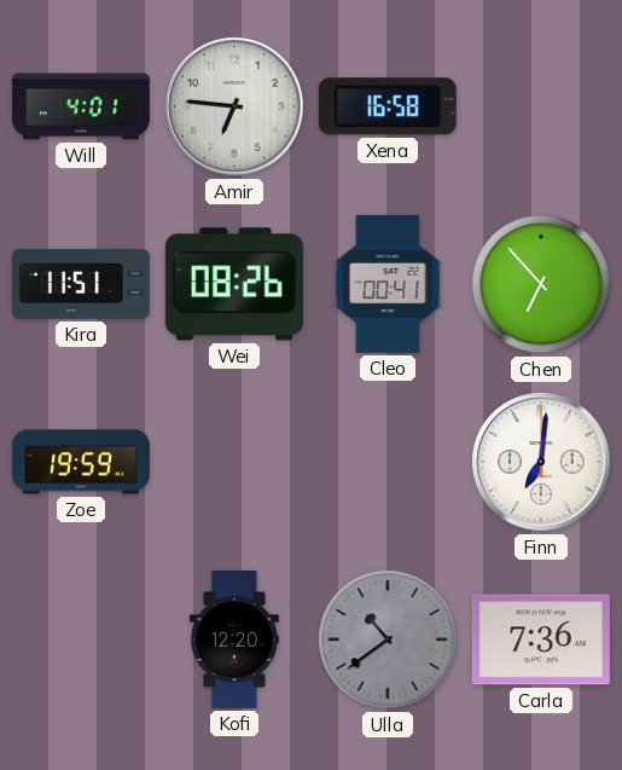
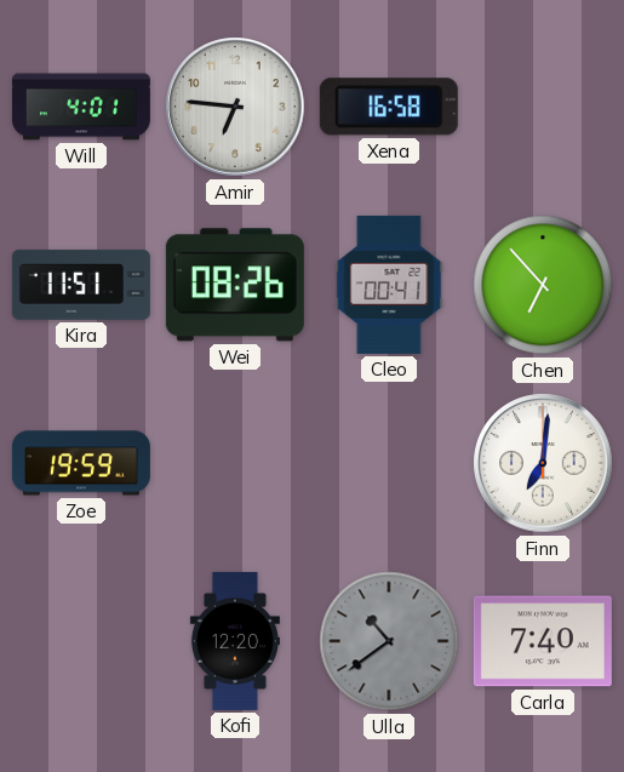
Carla: 7:36 -> 7:40
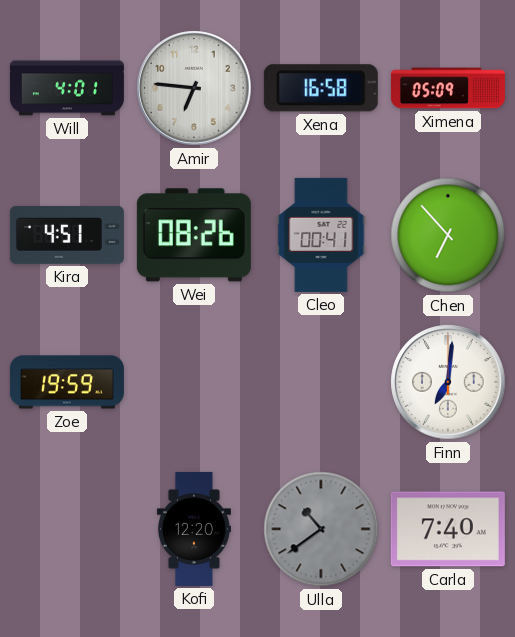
Ximena: none -> 05:09
Kira: 11:51 -> 4:51
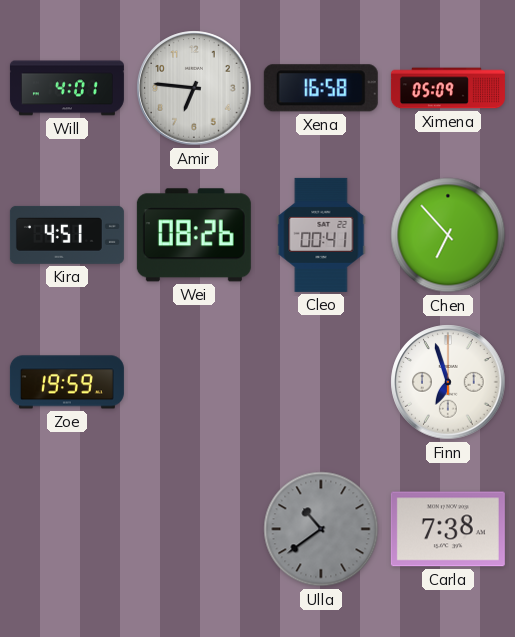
Finn: 7:01 -> 6:57
Kofi: 12:20 -> none
Carla: 7:40 -> 7:38
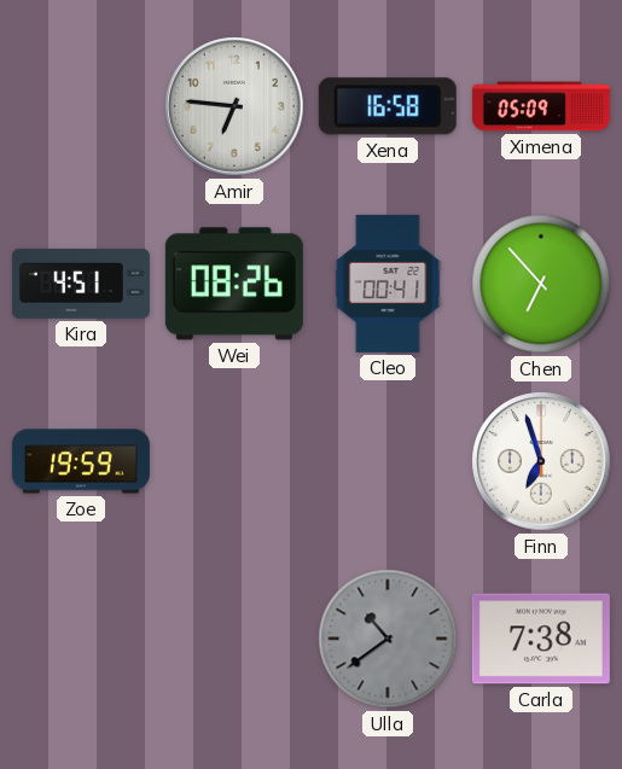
Will: 4:01 -> none
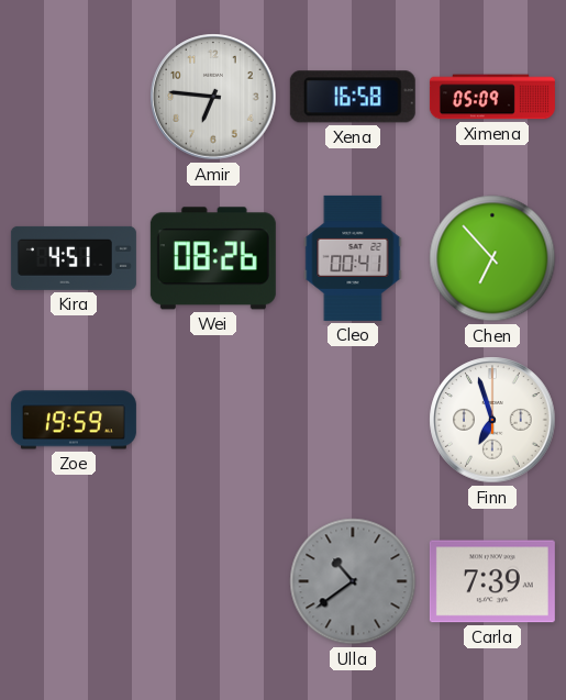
Carla: 7:38 -> 7:39
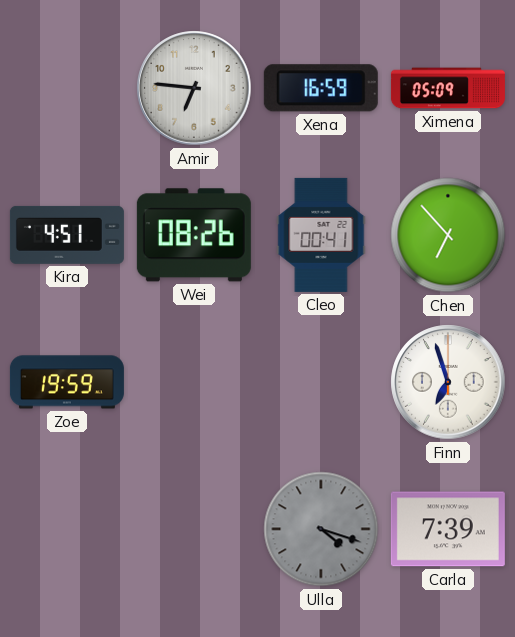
Xena: 16:58 -> 16:59
Ulla: 10:39 -> 4:18
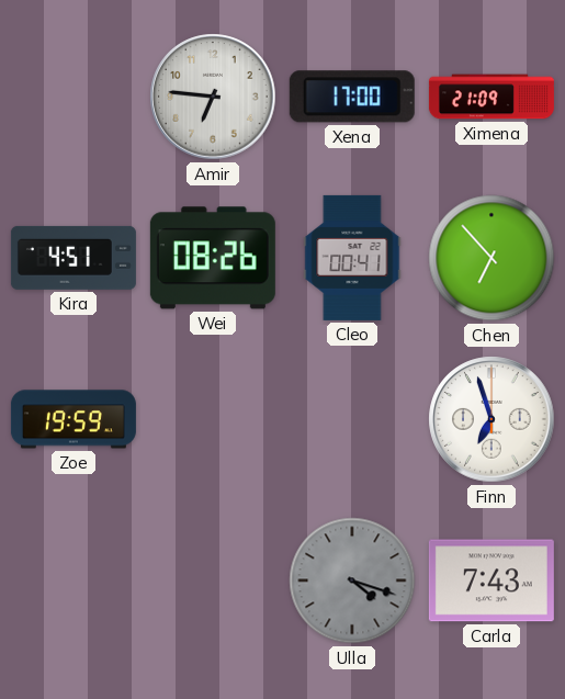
Xena: 16:59 -> 17:00
Ximena: 05:09 -> 21:09
Carla: 7:39 -> 7:43
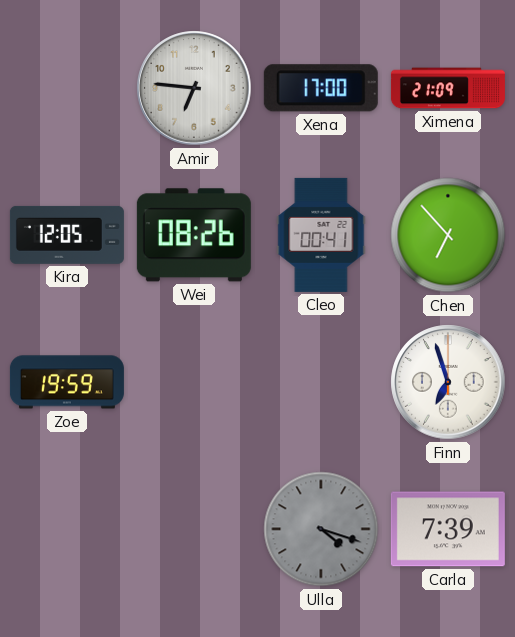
Kira: 4:51 -> 12:05
Carla: 7:43 -> 7:39
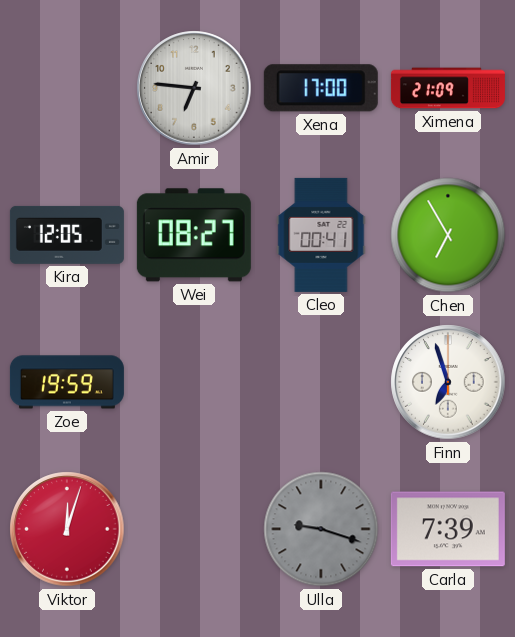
Wei: 08:26 -> 08:27
Chen: 6:53 -> 6:55
Viktor: none -> 12:03
Ulla: 4:18 -> 9:18
